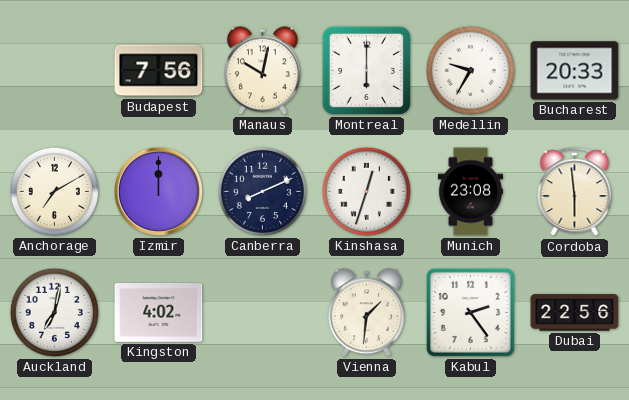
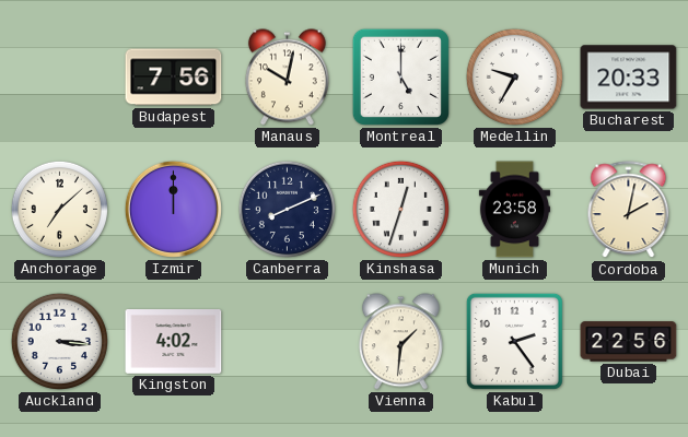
Montreal: 6:00 -> 5:00
Anchorage: 7:10 -> 7:08
Munich: 23:08 -> 23:58
Cordoba: 5:59 -> 2:02
Auckland: 7:02 -> 3:16
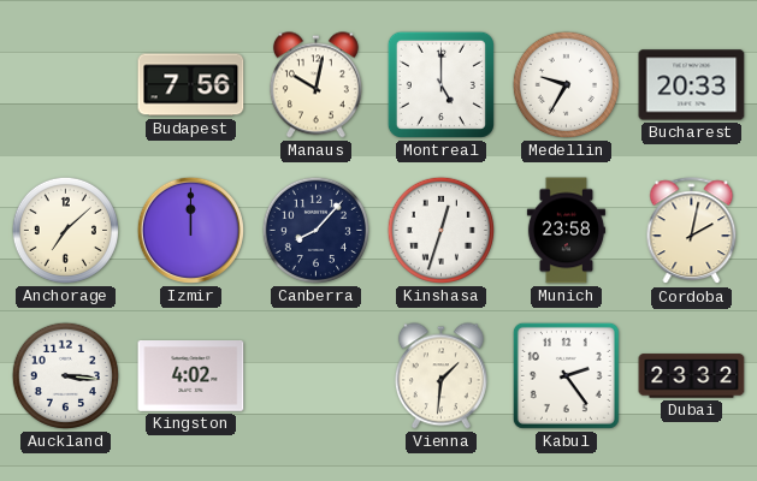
Canberra: 8:11 -> 8:07
Dubai: 22:56 -> 23:32
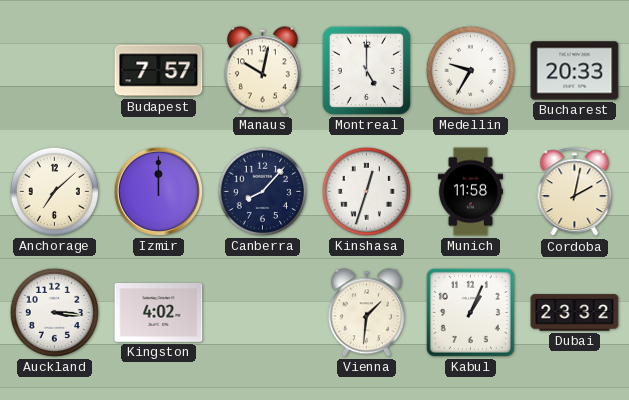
Budapest: 7:56 -> 7:57
Munich: 23:58 -> 11:58
Kabul: 2:24 -> 1:04
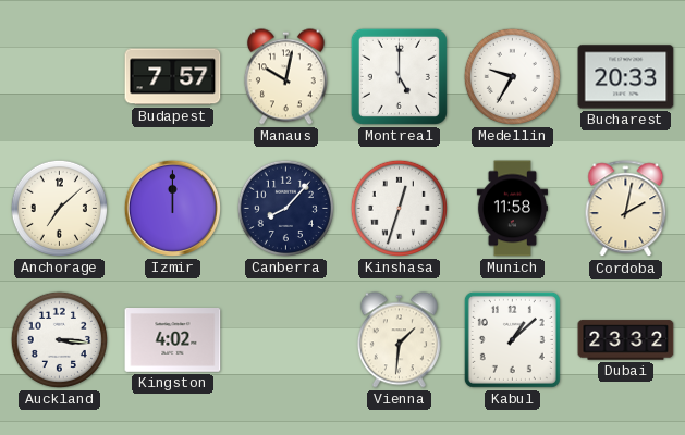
Kabul: 1:04 -> 1:08
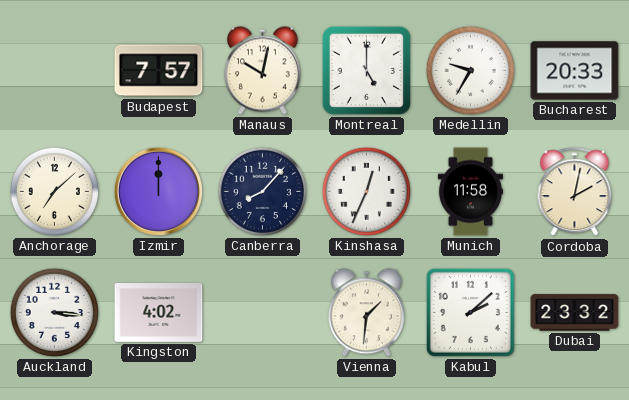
Kinshasa: 12:33 -> 12:34
Kabul: 1:08 -> 2:08
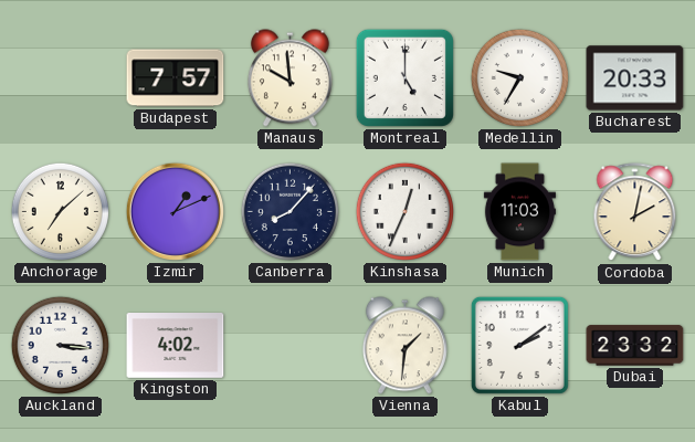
Manaus: 10:02 -> 9:59
Izmir: 12:00 -> 1:11
Munich: 11:58 -> 11:03
Kabul: 2:08 -> 2:09
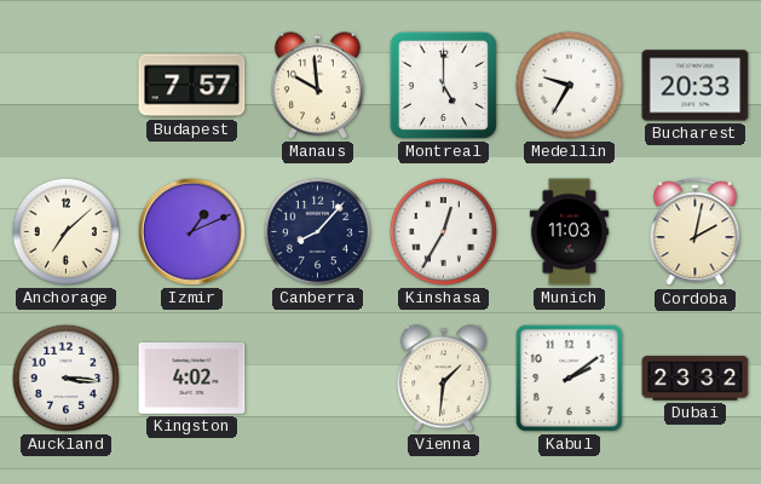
Kinshasa: 12:34 -> 12:35
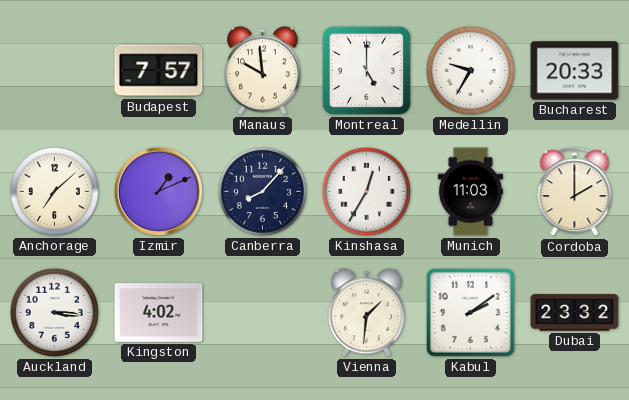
Cordoba: 2:02 -> 2:00
